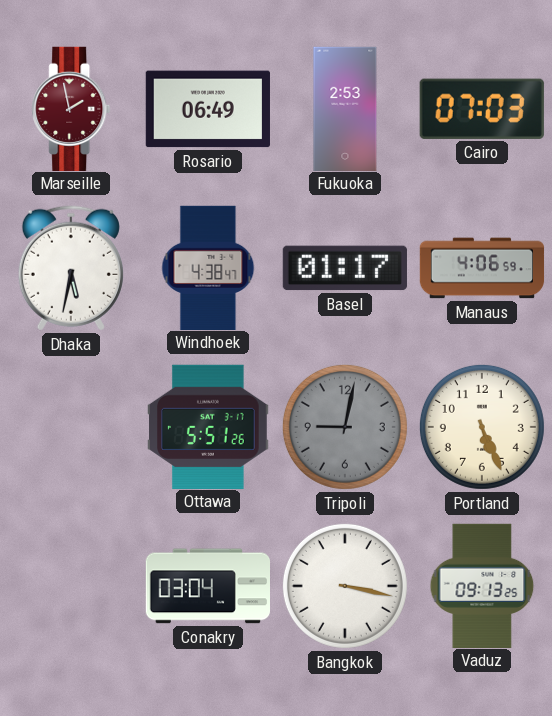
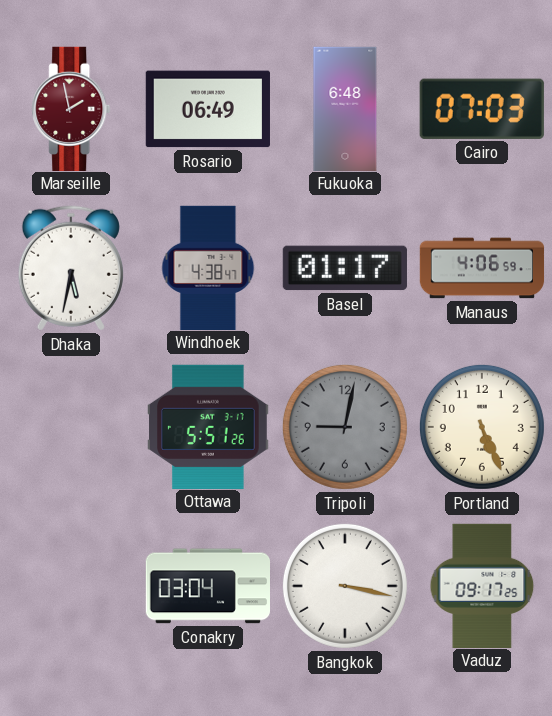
Fukuoka: 2:53 -> 6:48
Vaduz: 09:13 -> 09:17
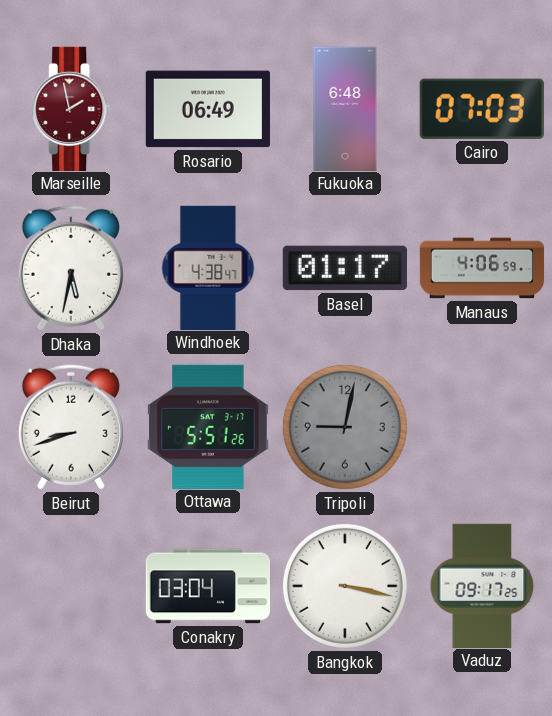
Beirut: none -> 8:42
Portland: 5:26 -> none
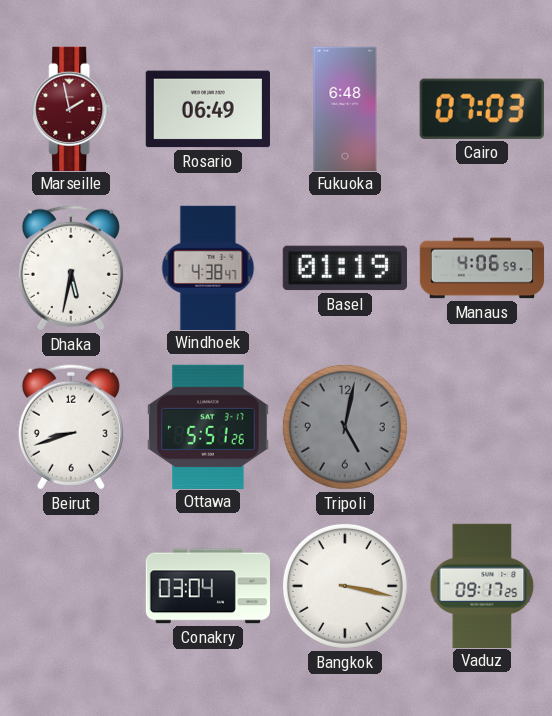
Basel: 01:17 -> 01:19
Tripoli: 9:02 -> 5:02
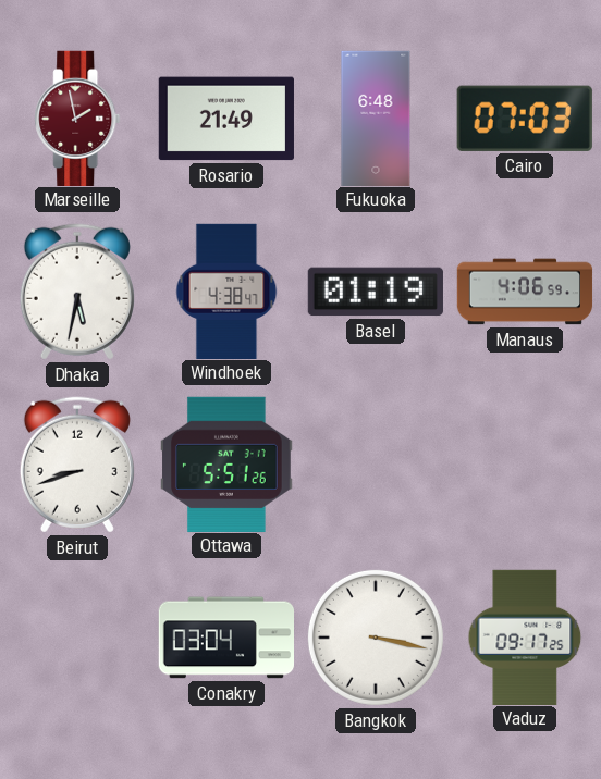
Rosario: 06:49 -> 21:49
Tripoli: 5:02 -> none
